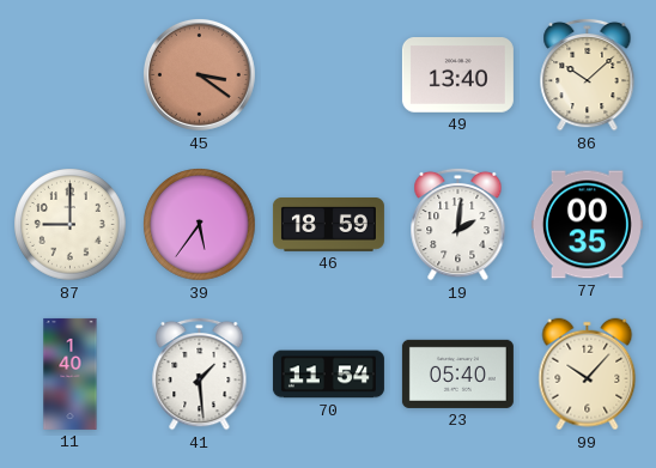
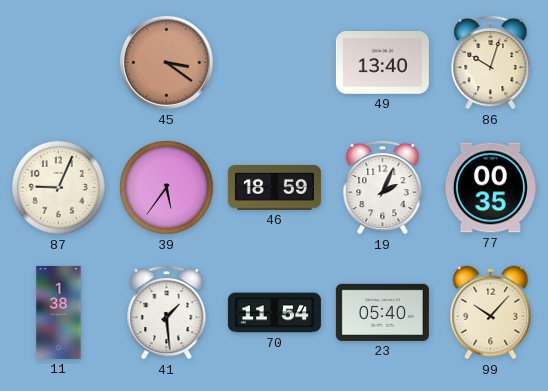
86: 10:08 -> 10:03
87: 9:00 -> 9:04
19: 2:01 -> 2:04
11: 1:40 -> 1:38
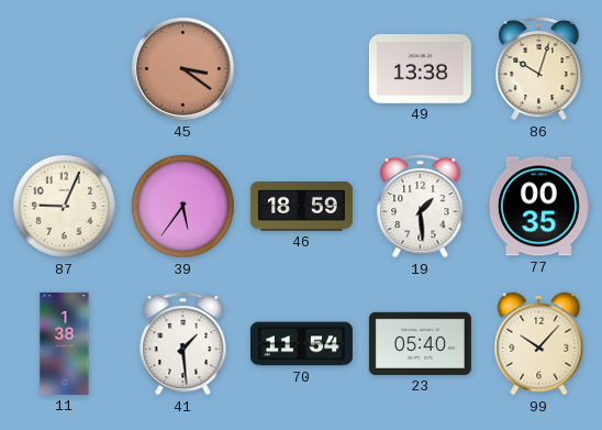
49: 13:40 -> 13:38
19: 2:04 -> 1:29
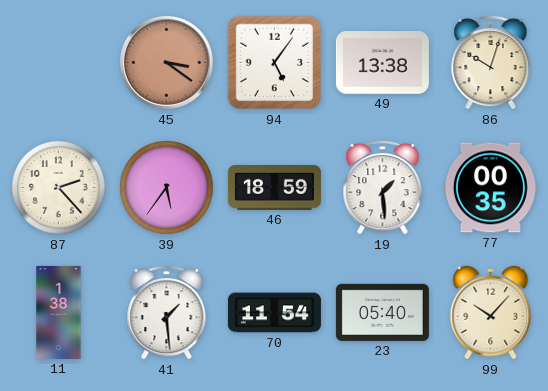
94: none -> 5:06
87: 9:04 -> 2:23
